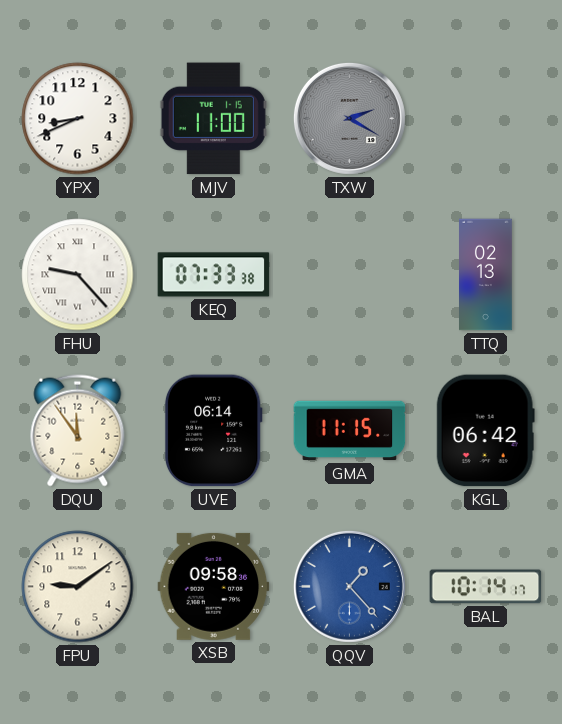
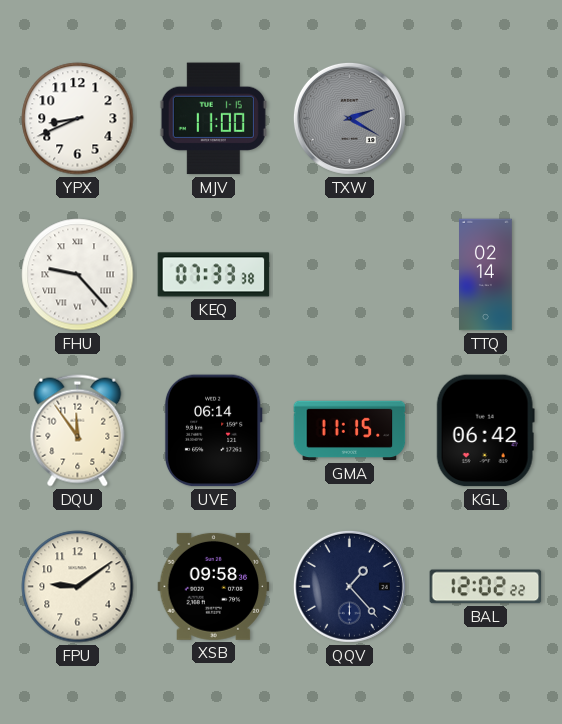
TTQ: 02:13 -> 02:14
QQV dial: blue -> navy
BAL: 10:14 -> 12:02
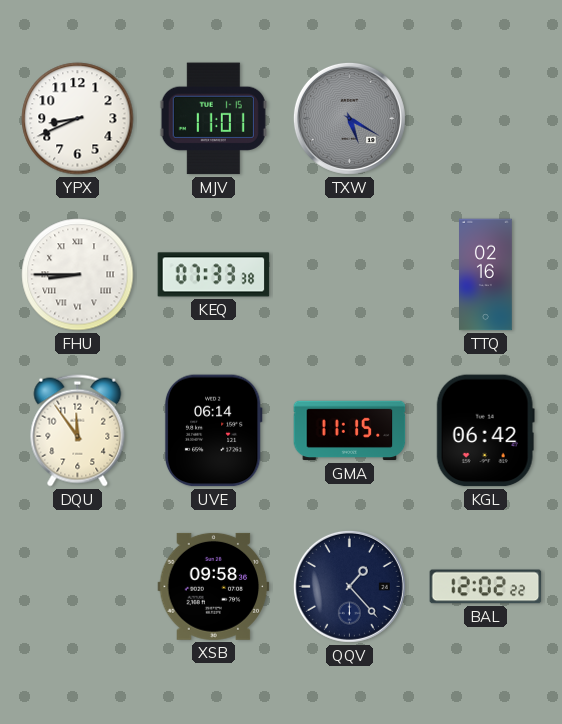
MJV: 11:00 -> 11:01
TXW: 2:20 -> 5:20
FHU: 9:23 -> 8:45
TTQ: 02:14 -> 02:16
FPU: 9:09 -> none
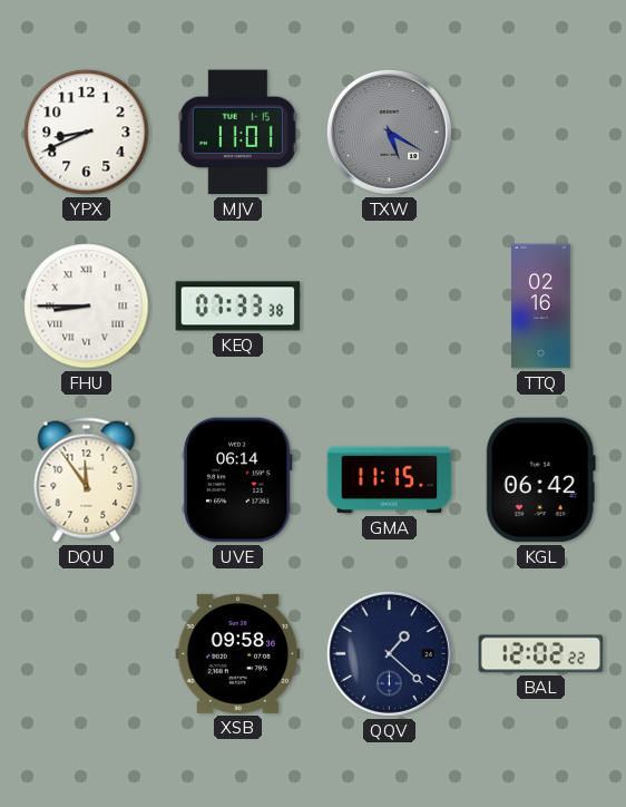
QQV: 1:23 -> 1:22
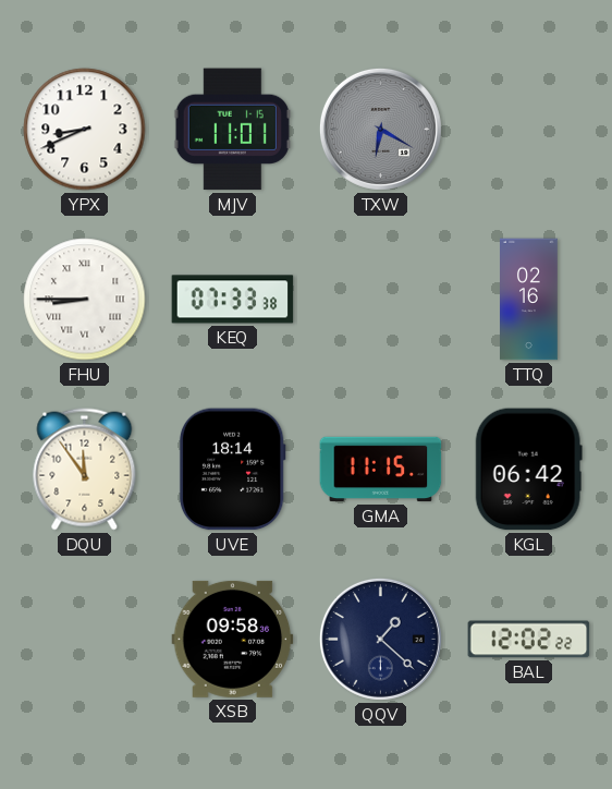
TXW: 5:20 -> 6:20
UVE: 06:14 -> 18:14
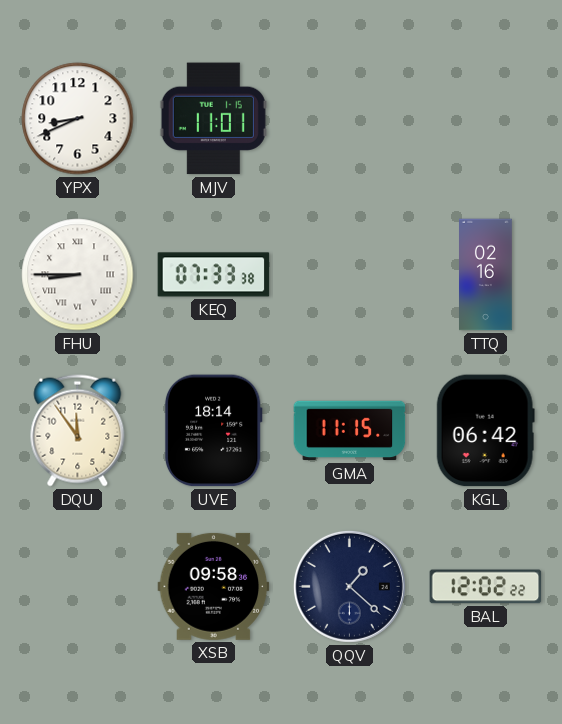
TXW: 6:20 -> none
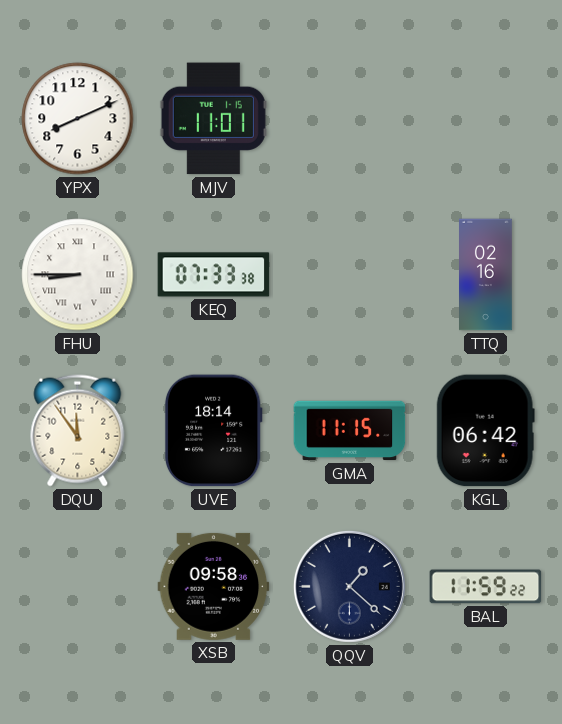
YPX: 8:41 -> 8:11
BAL: 12:02 -> 11:59
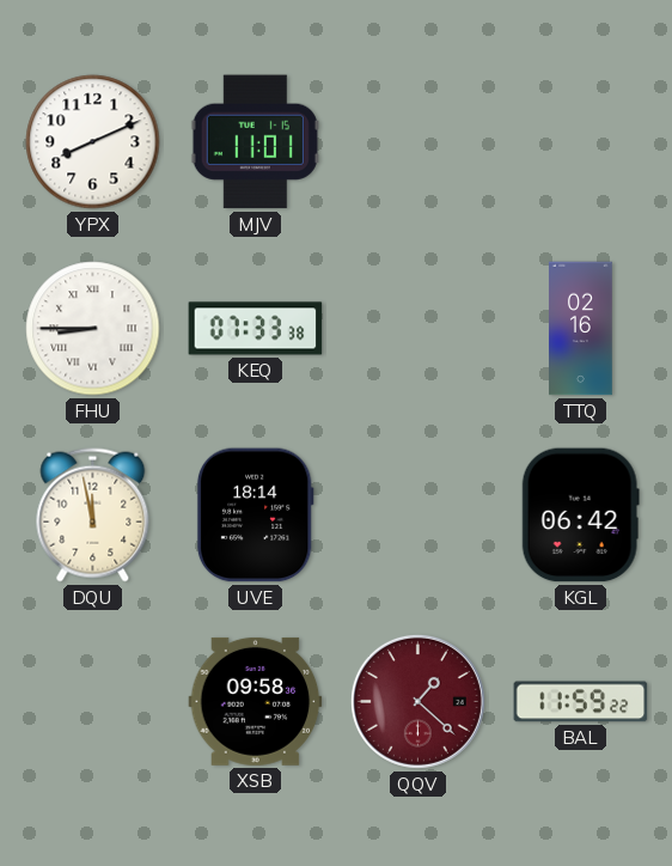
DQU: 11:54 -> 11:58
GMA: 11:15 -> none
QQV dial: navy -> burgundy
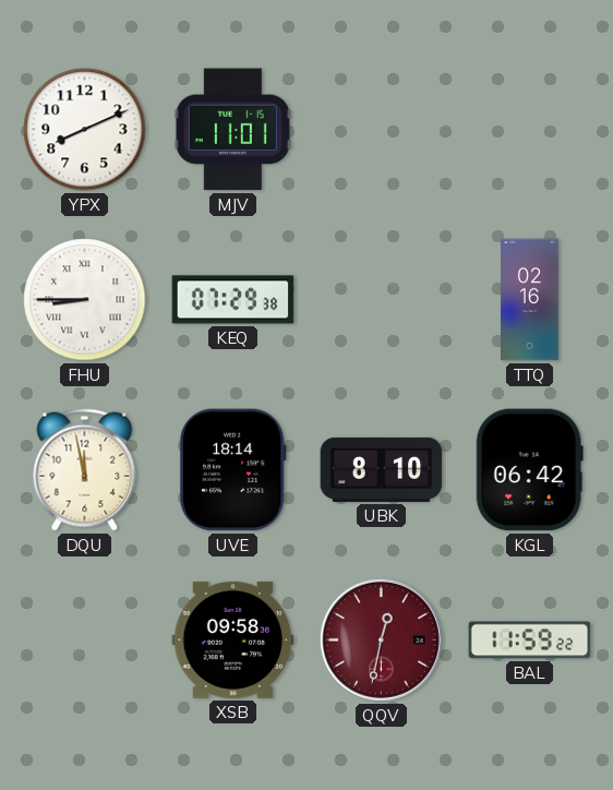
KEQ: 07:33 -> 07:29
UBK: none -> 8:10
QQV: 1:22 -> 12:32
